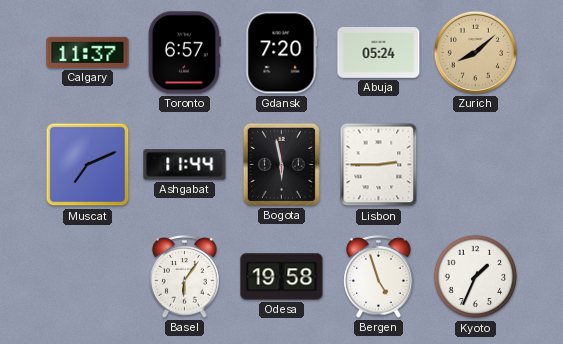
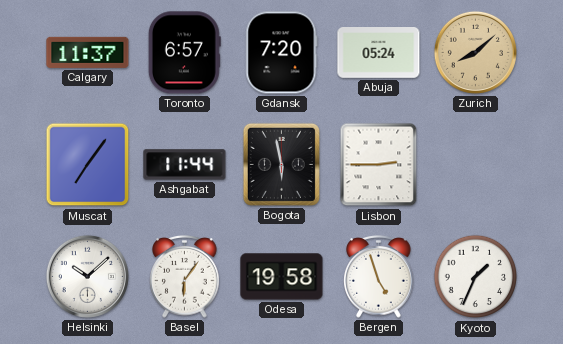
Muscat: 7:11 -> 7:06
Helsinki: none -> 10:08
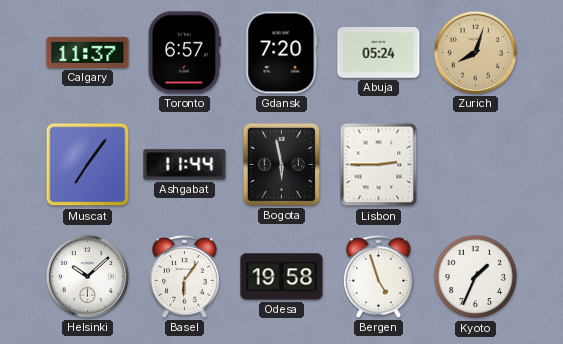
Zurich: 8:08 -> 8:03
